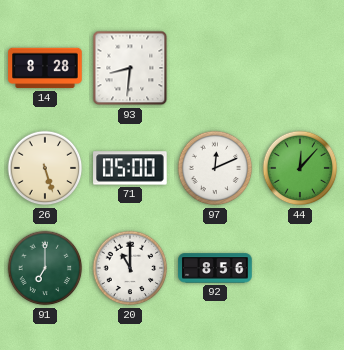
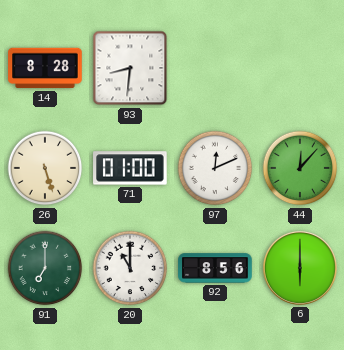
71: 05:00 -> 01:00
6: none -> 6:00
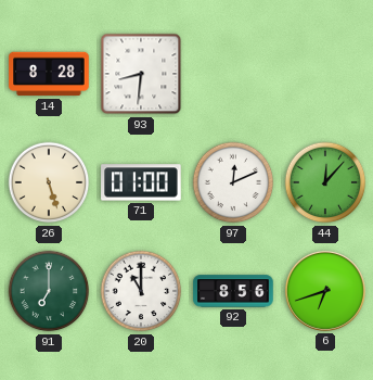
6: 6:00 -> 6:42
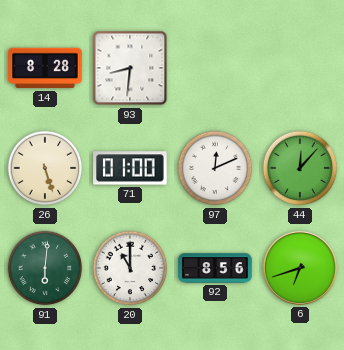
91: 7:00 -> 6:01
